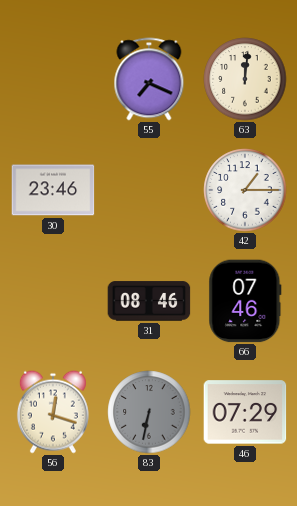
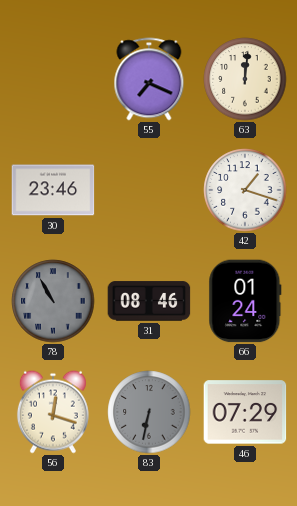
42: 1:15 -> 1:18
78: none -> 10:55
66: 07:46 -> 01:24
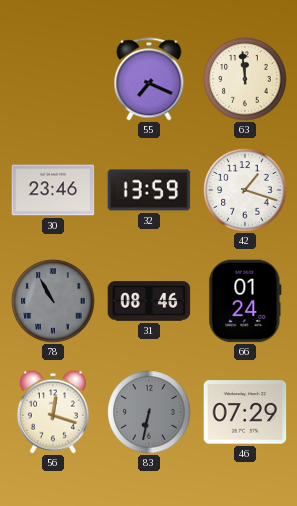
63: 12:01 -> 11:59
32: none -> 13:59
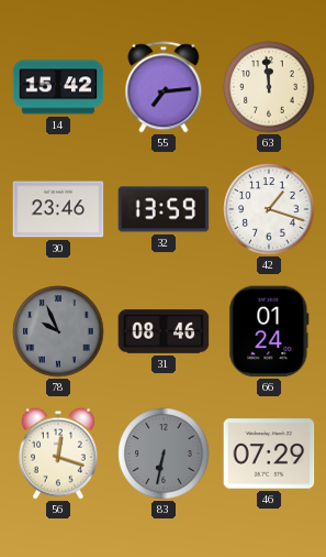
14: none -> 15:42
55: 7:19 -> 7:14
78: 10:55 -> 9:56
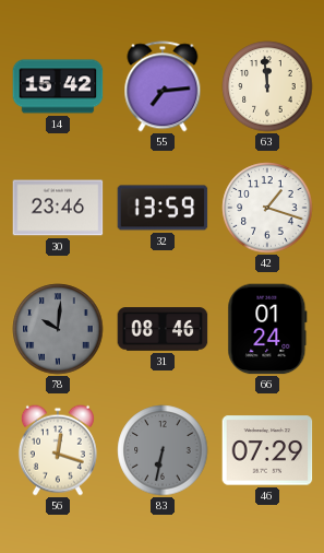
78: 9:56 -> 10:01
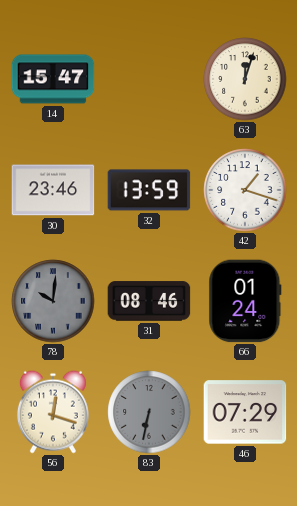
14: 15:42 -> 15:47
55: 7:14 -> none
63: 11:59 -> 12:03
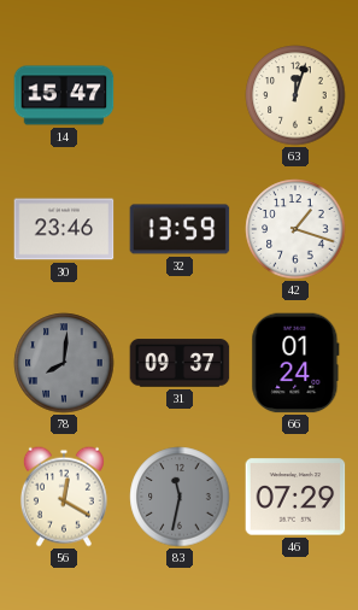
78: 10:01 -> 8:01
31: 08:46 -> 09:37
56: 12:18 -> 12:20
83: 6:32 -> 11:32
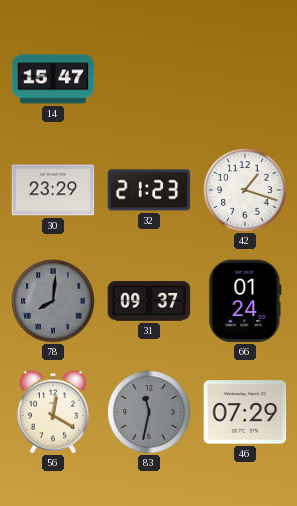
63: 12:03 -> none
30: 23:46 -> 23:29
32: 13:59 -> 21:23
